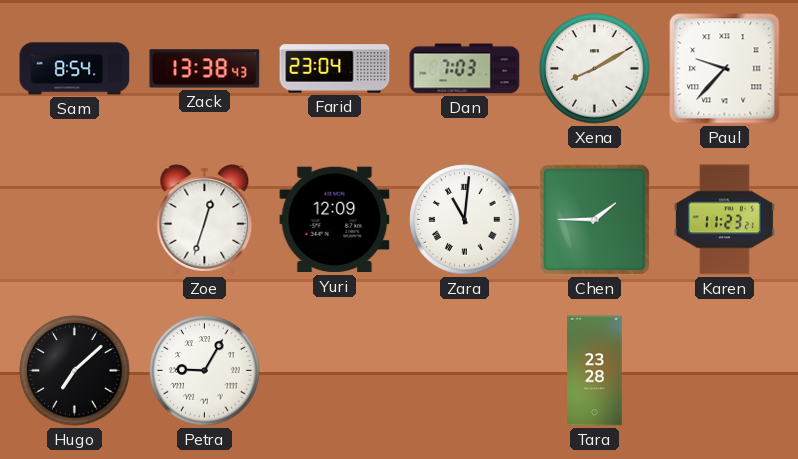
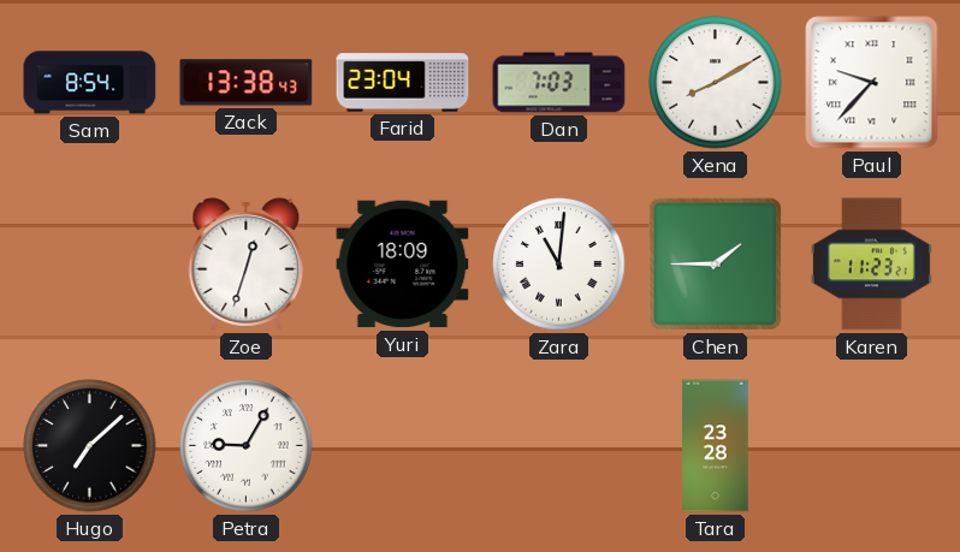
Yuri: 12:09 -> 18:09
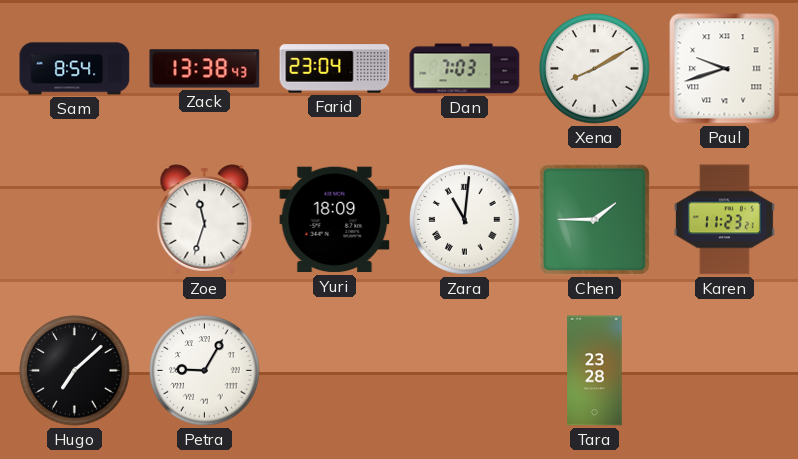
Paul: 9:37 -> 9:42
Zoe: 12:33 -> 11:33
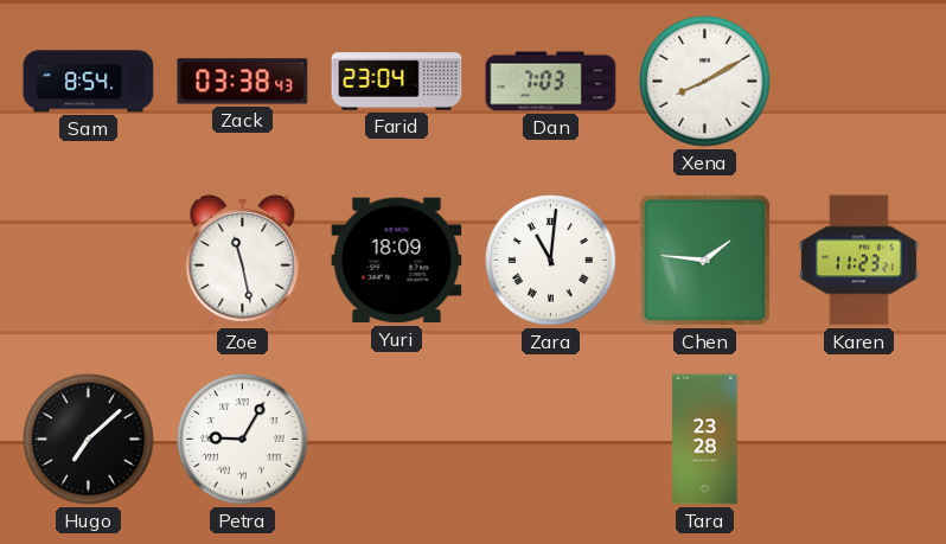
Zack: 13:38 -> 03:38
Paul: 9:42 -> none
Zoe: 11:33 -> 11:28
Chen: 1:45 -> 1:46
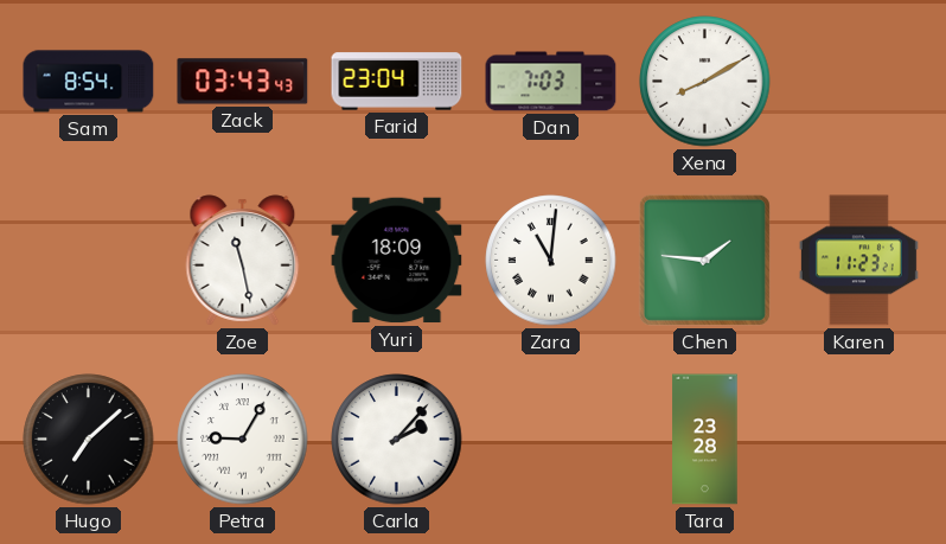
Zack: 03:38 -> 03:43
Carla: none -> 2:07
